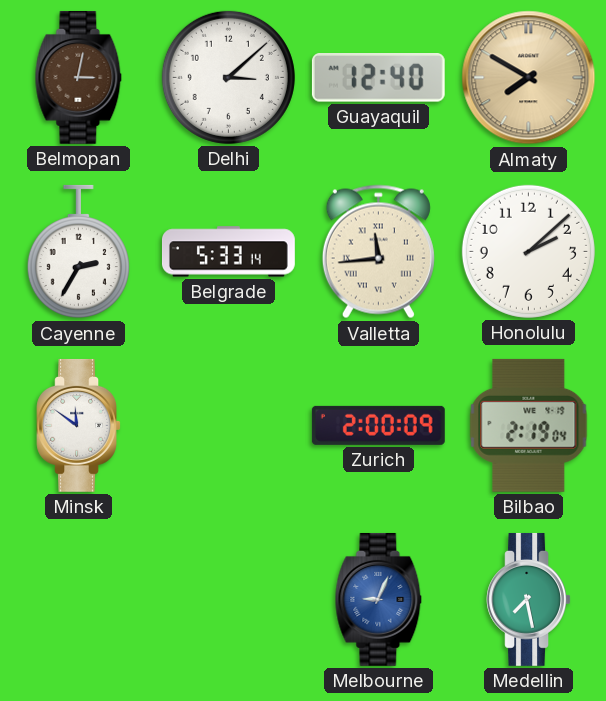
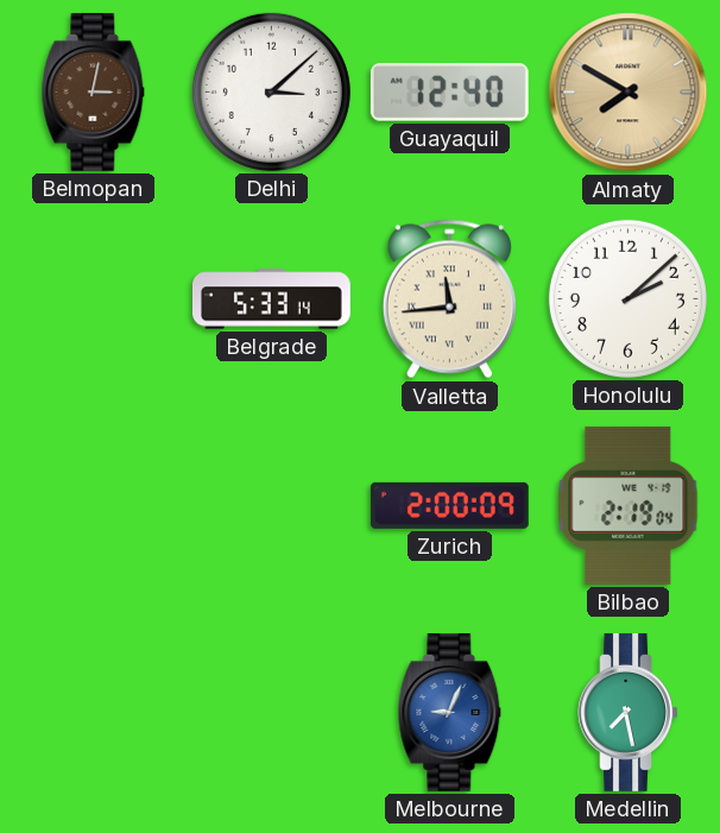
Cayenne: 2:35 -> none
Minsk: 11:51 -> none
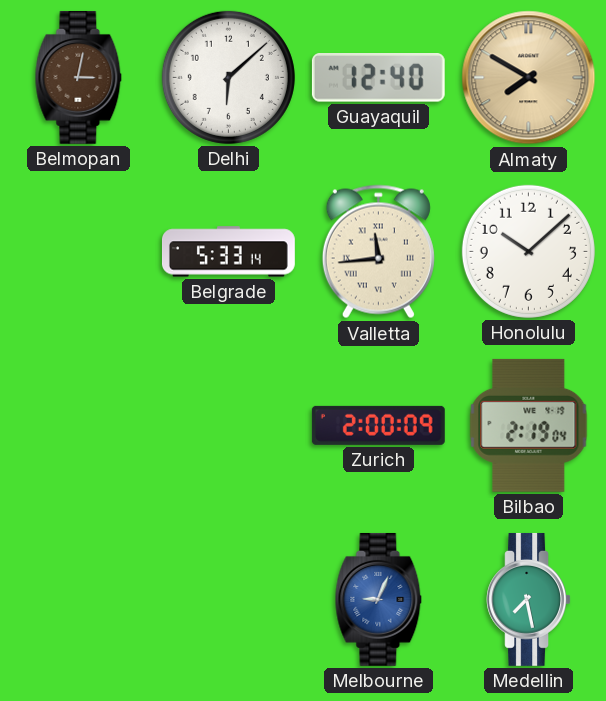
Delhi: 3:08 -> 6:08
Honolulu: 2:08 -> 10:08
